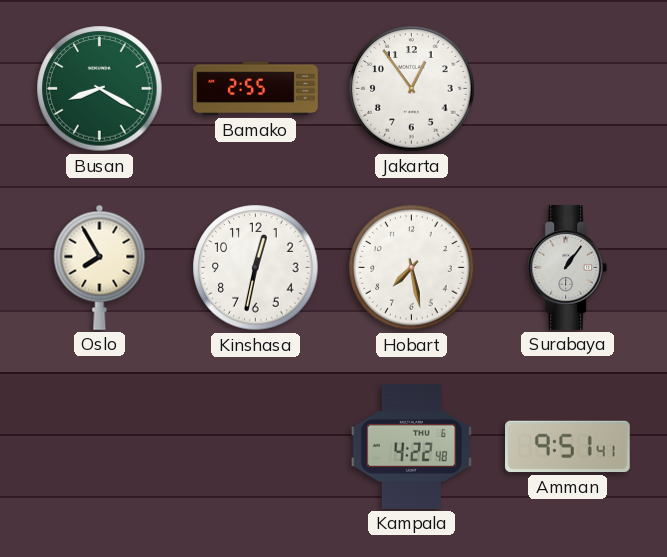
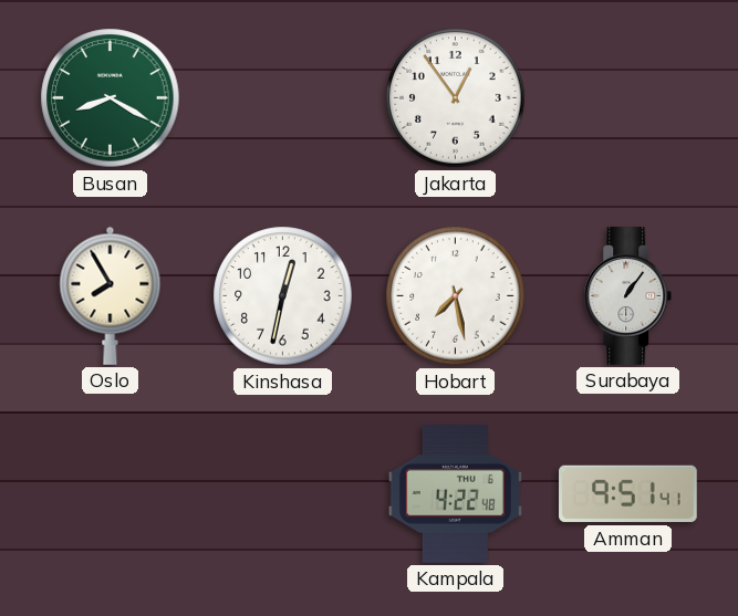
Bamako: 2:55 -> none
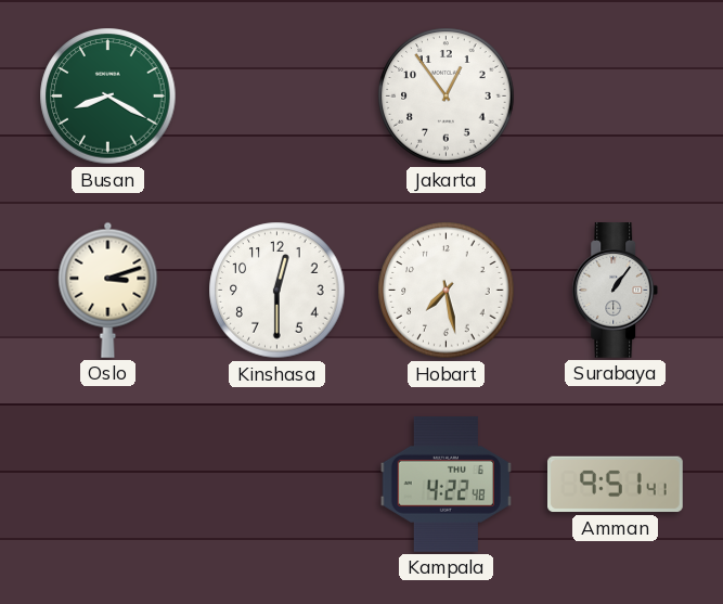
Oslo: 7:55 -> 3:12
Kinshasa: 12:32 -> 12:30
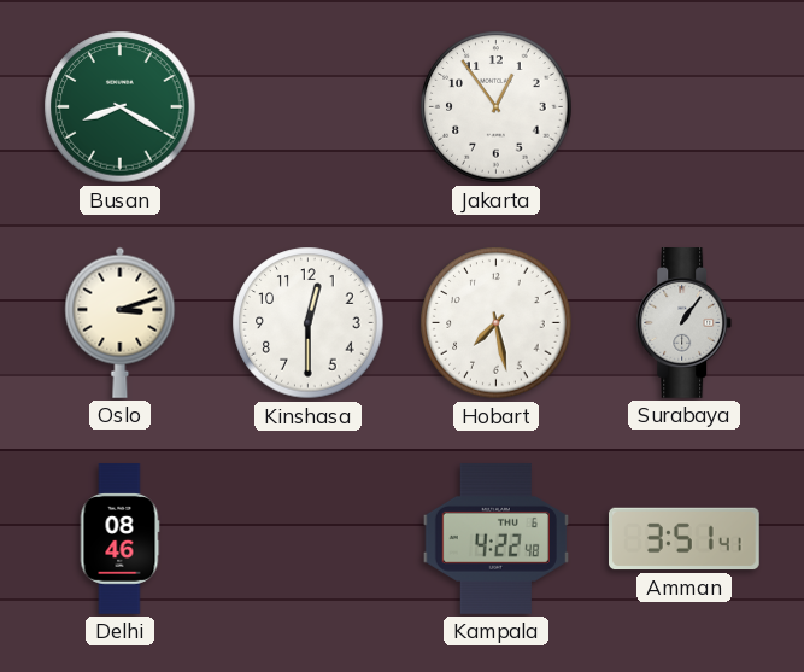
Delhi: none -> 08:46
Amman: 9:51 -> 3:51
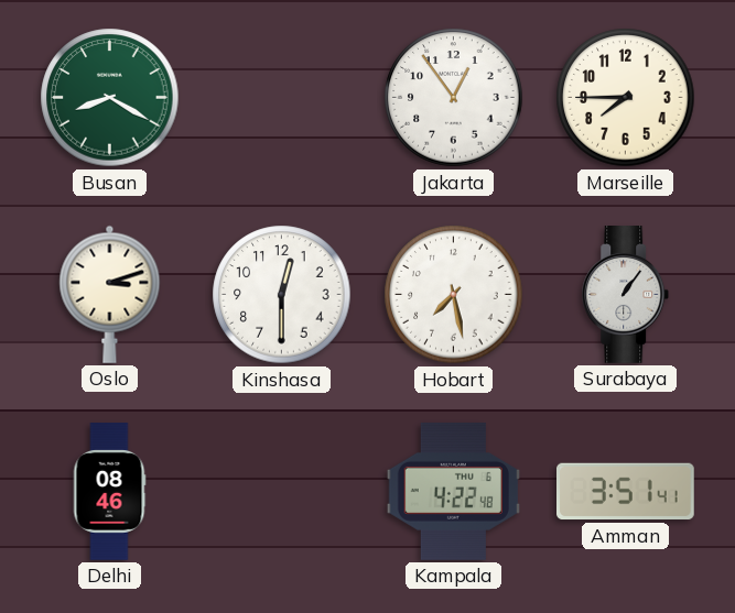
Marseille: none -> 7:45
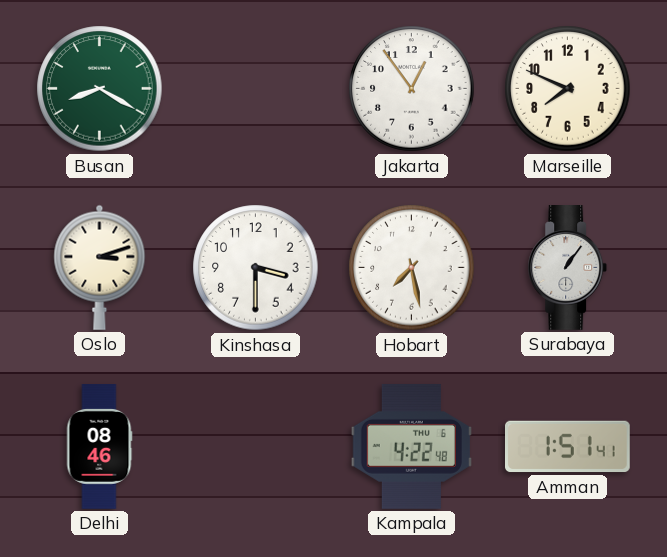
Marseille: 7:45 -> 7:49
Kinshasa: 12:30 -> 3:30
Amman: 3:51 -> 1:51
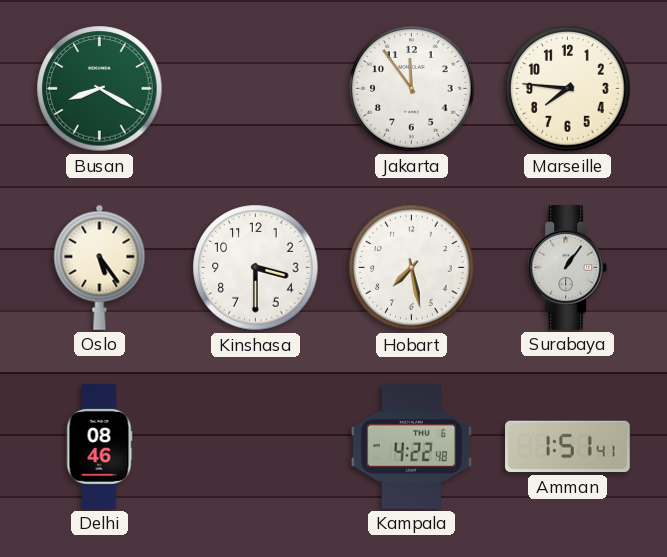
Jakarta: 12:54 -> 11:54
Marseille: 7:49 -> 7:46
Oslo: 3:12 -> 5:24
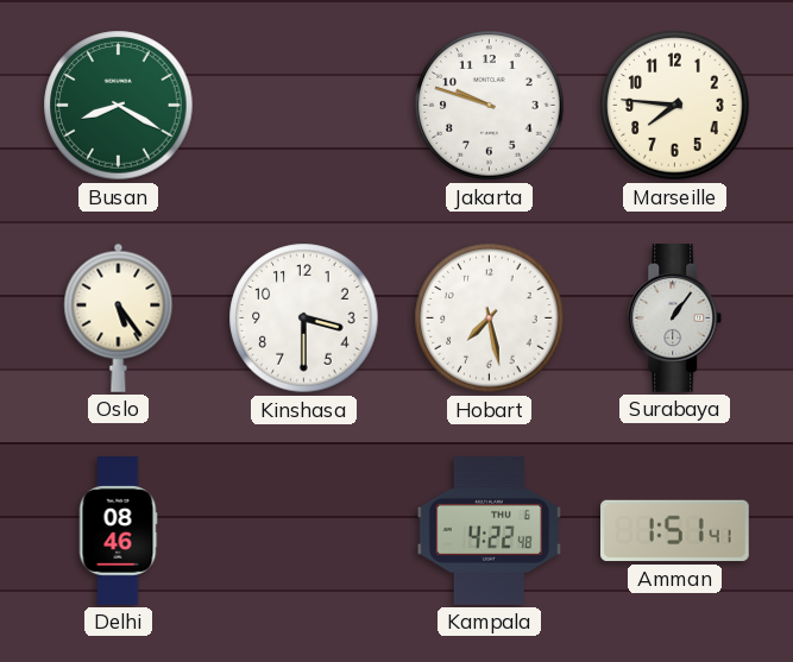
Jakarta: 11:54 -> 9:48
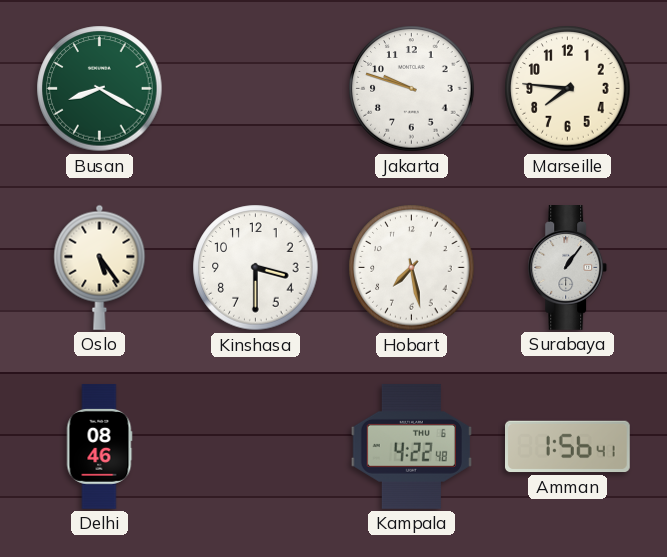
Amman: 1:51 -> 1:56
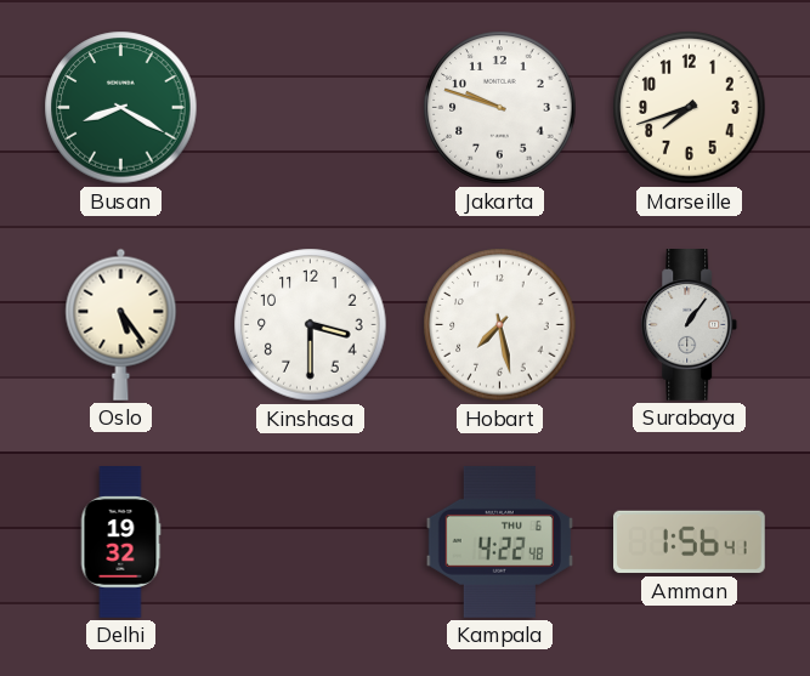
Marseille: 7:46 -> 7:42
Delhi: 08:46 -> 19:32
